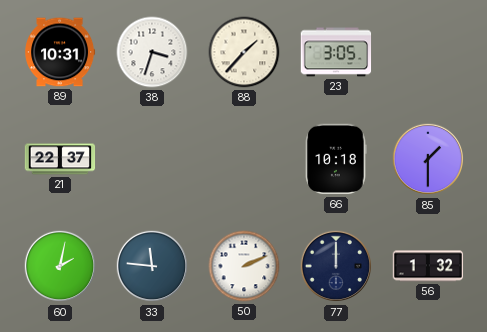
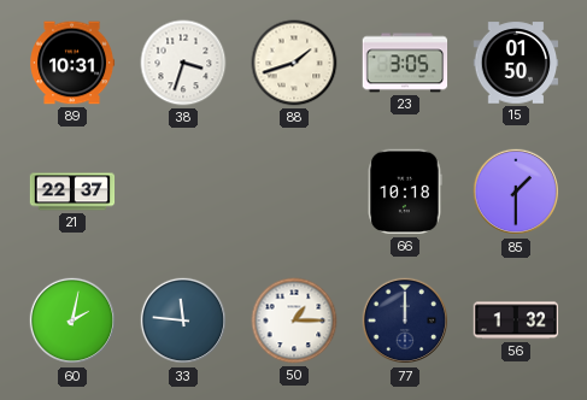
88: 1:37 -> 1:42
15: none -> 01:50
50: 2:11 -> 1:15
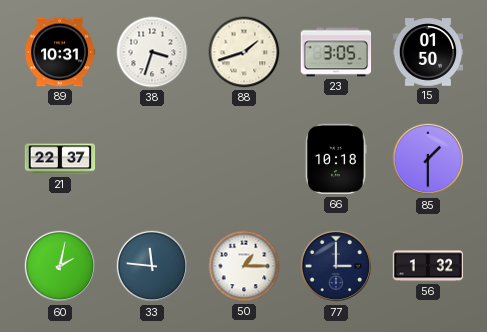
77: 12:00 -> 3:00
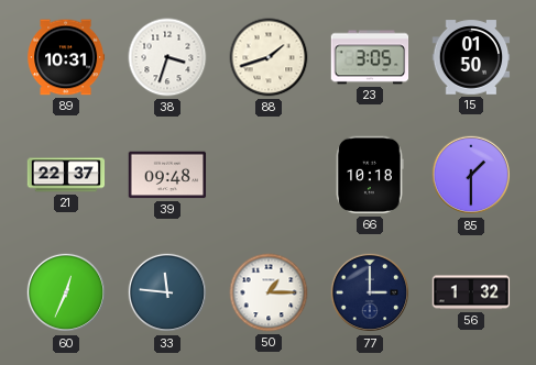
39: none -> 09:48
60: 2:02 -> 12:34
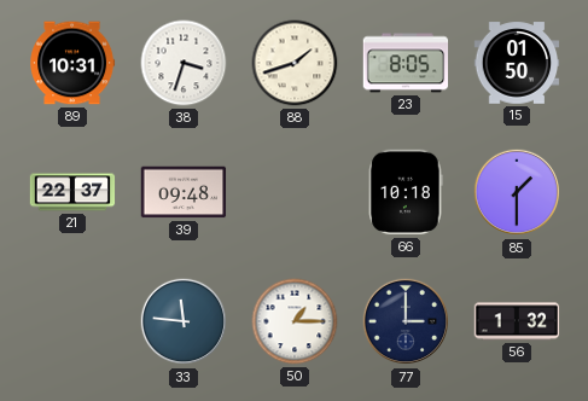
23: 3:05 -> 8:05
60: 12:34 -> none
